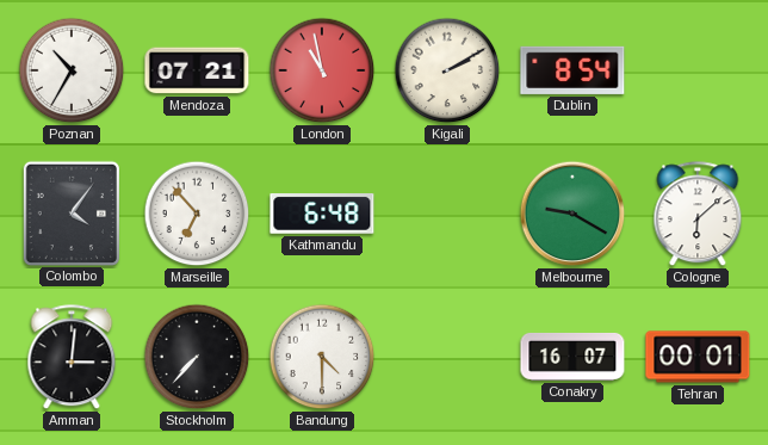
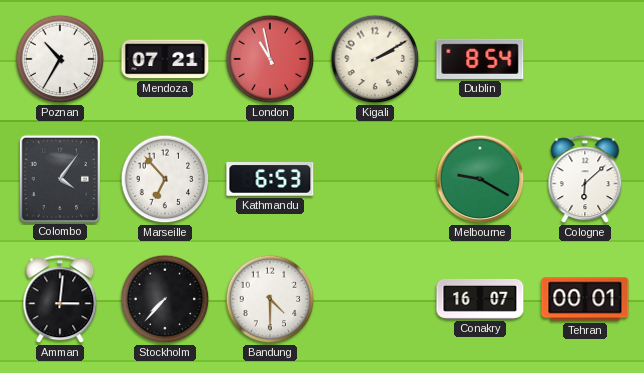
Kathmandu: 6:48 -> 6:53
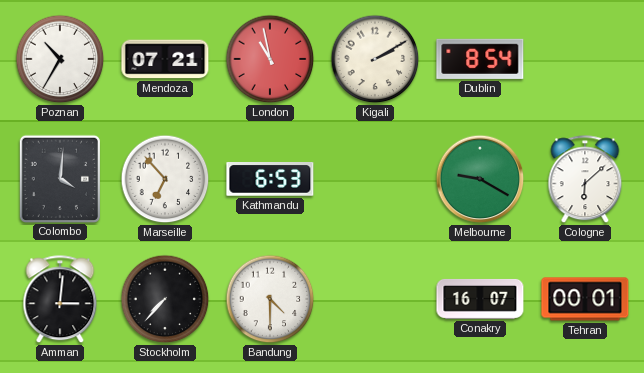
Colombo: 4:06 -> 4:01
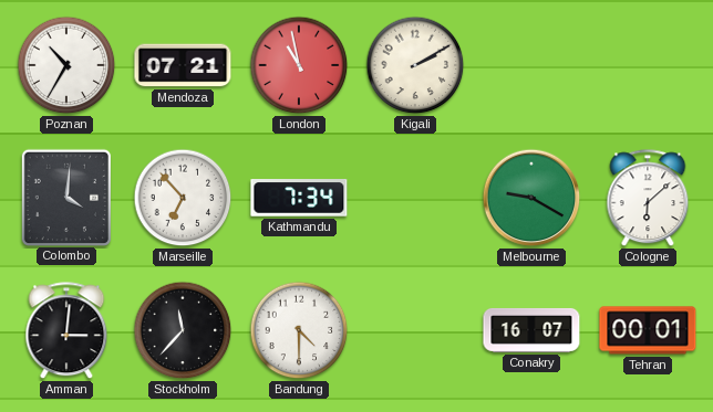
Dublin: 8:54 -> none
Kathmandu: 6:53 -> 7:34
Stockholm: 7:37 -> 11:37
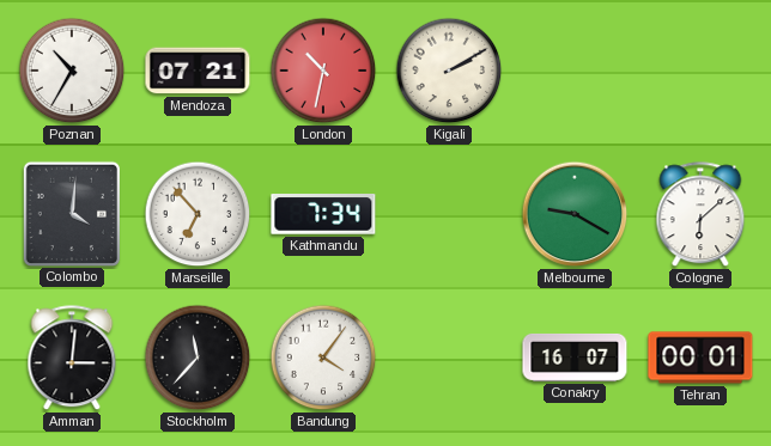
London: 10:58 -> 10:32
Bandung: 4:30 -> 4:06
